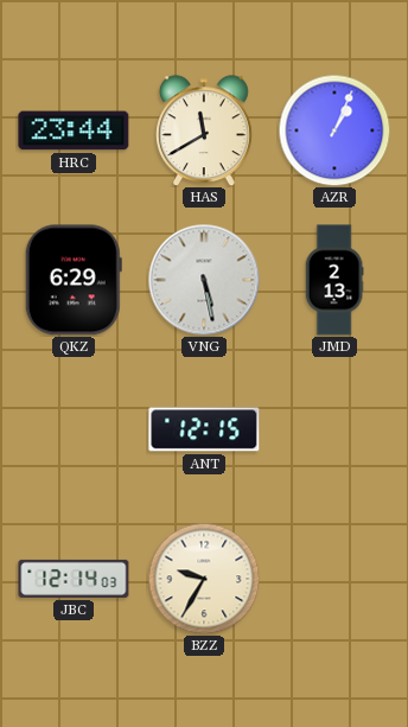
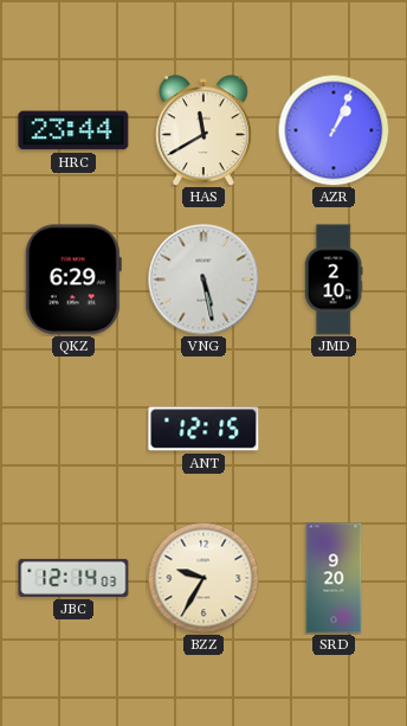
JMD: 2:13 -> 2:10
SRD: none -> 9:20
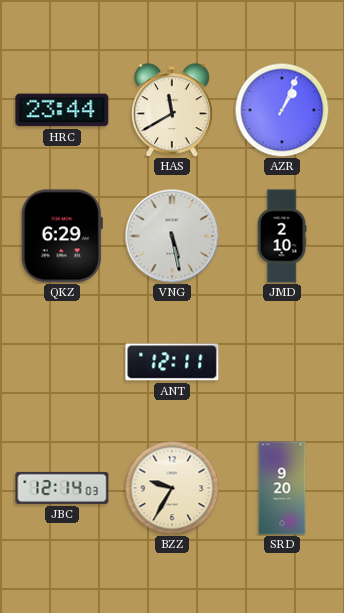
ANT: 12:15 -> 12:11
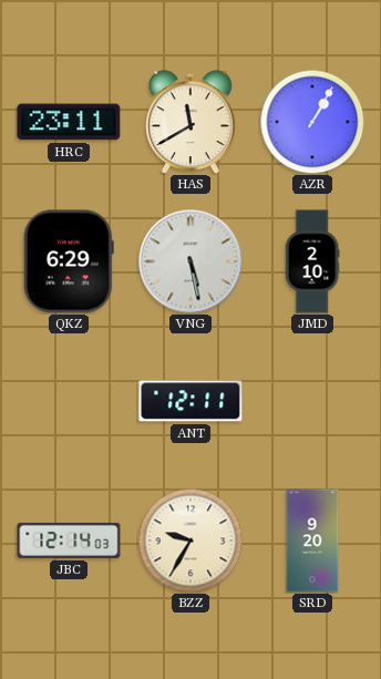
HRC: 23:44 -> 23:11
AZR: 1:04 -> 1:05
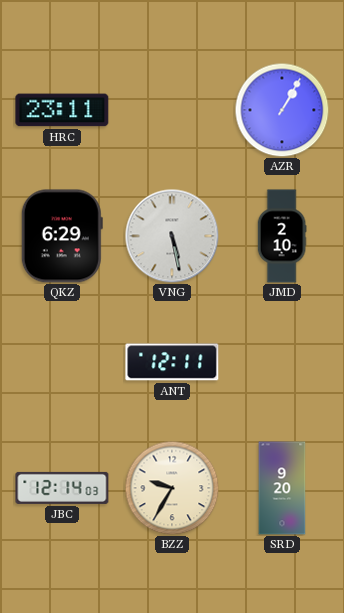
HAS: 11:40 -> none
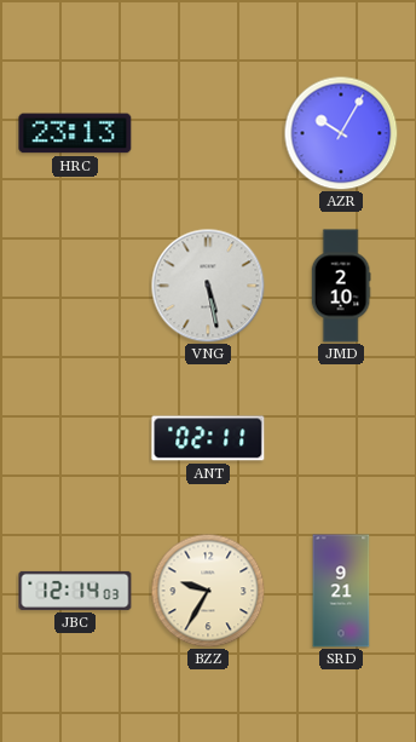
HRC: 23:11 -> 23:13
AZR: 1:05 -> 10:05
QKZ: 6:29 -> none
ANT: 12:11 -> 02:11
SRD: 9:20 -> 9:21
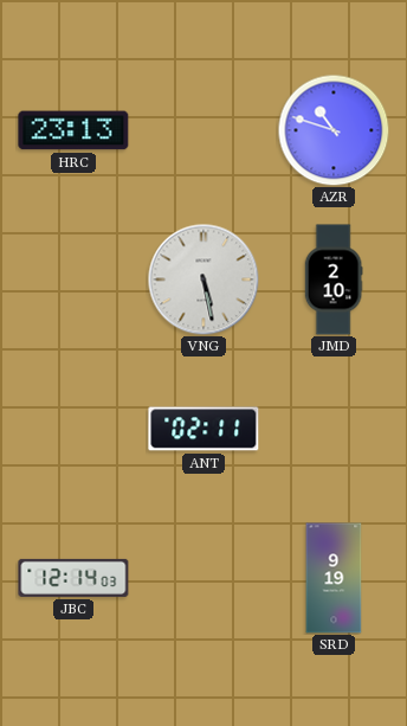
AZR: 10:05 -> 10:48
BZZ: 9:35 -> none
SRD: 9:21 -> 9:19
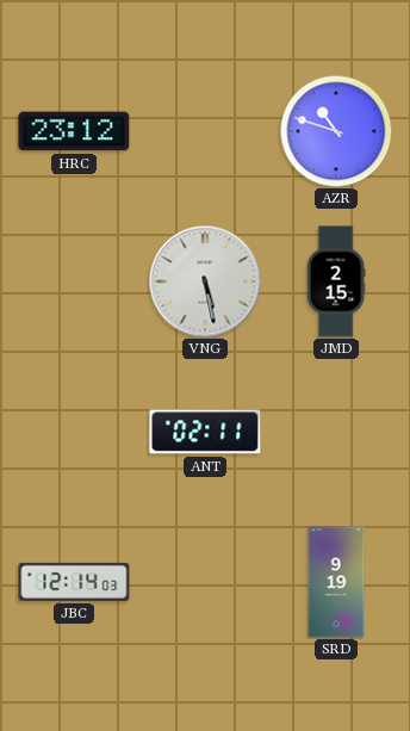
HRC: 23:13 -> 23:12
JMD: 2:10 -> 2:15
